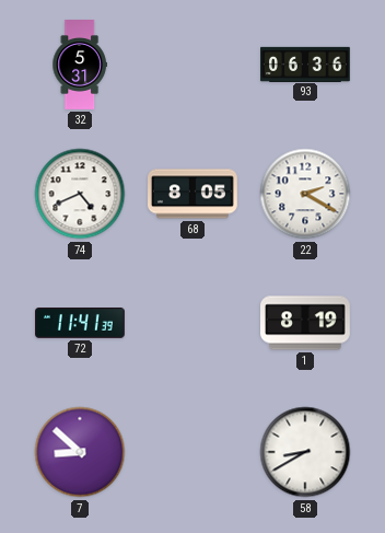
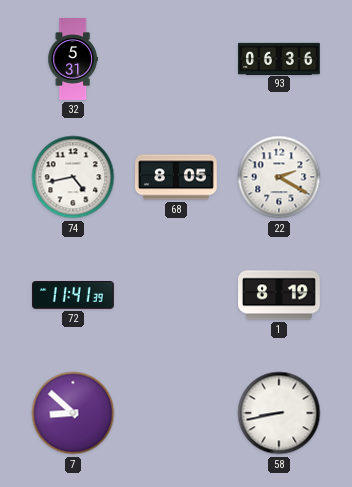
74: 4:41 -> 4:43
58: 8:40 -> 8:43
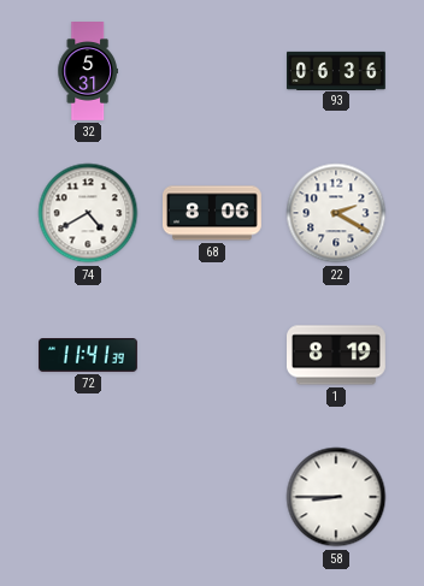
74: 4:43 -> 4:40
68: 8:05 -> 8:06
7: 8:52 -> none
58: 8:43 -> 8:45
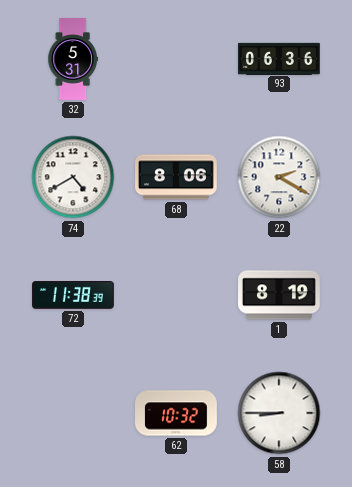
72: 11:41 -> 11:38
62: none -> 10:32
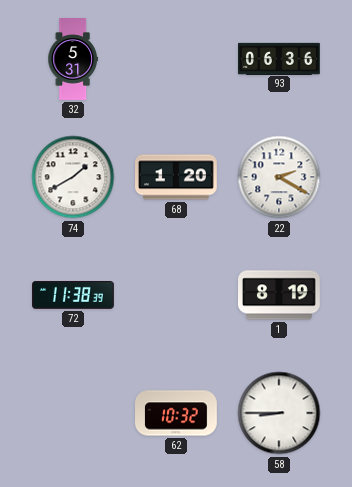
74: 4:40 -> 1:40
68: 8:06 -> 1:20
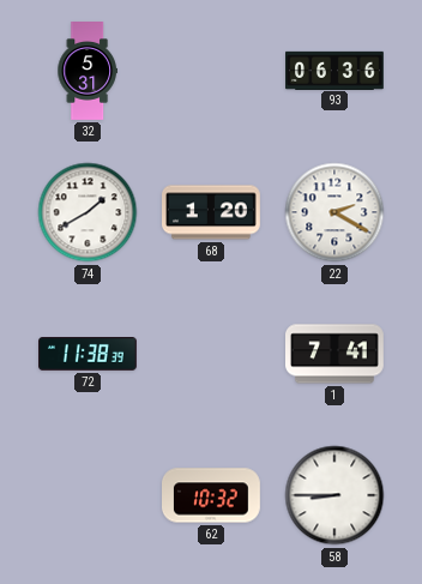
1: 8:19 -> 7:41
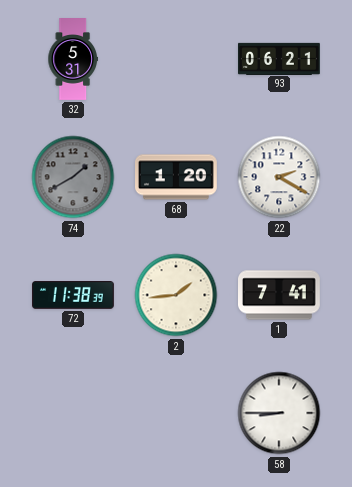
93: 06:36 -> 06:21
74 dial: white -> grey
2: none -> 1:44
62: 10:32 -> none
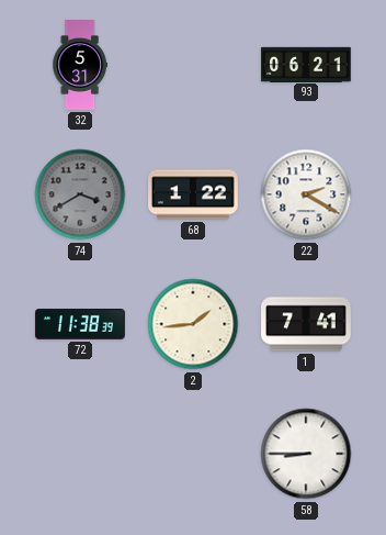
74: 1:40 -> 3:40
68: 1:20 -> 1:22
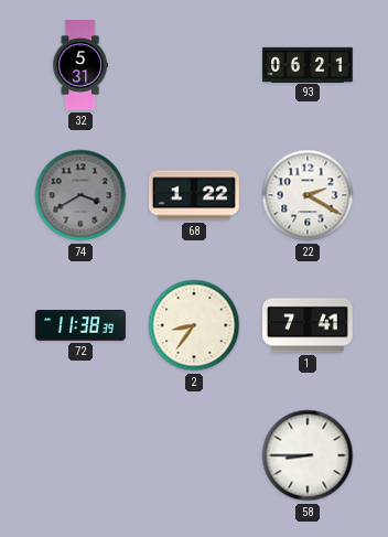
2: 1:44 -> 8:36
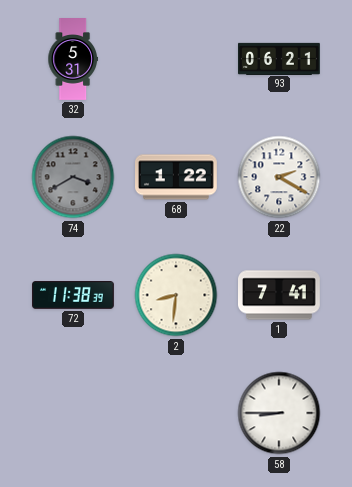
2: 8:36 -> 8:31
